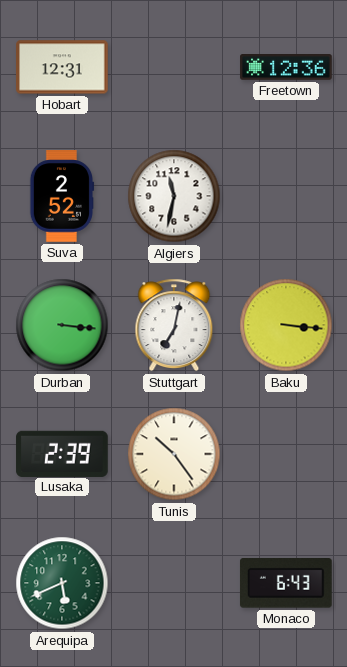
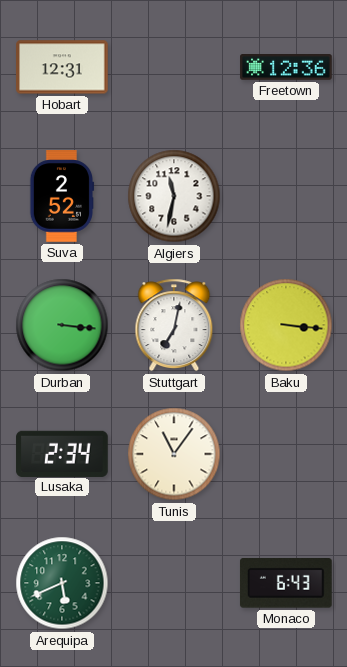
Lusaka: 2:39 -> 2:34
Tunis: 10:24 -> 11:06
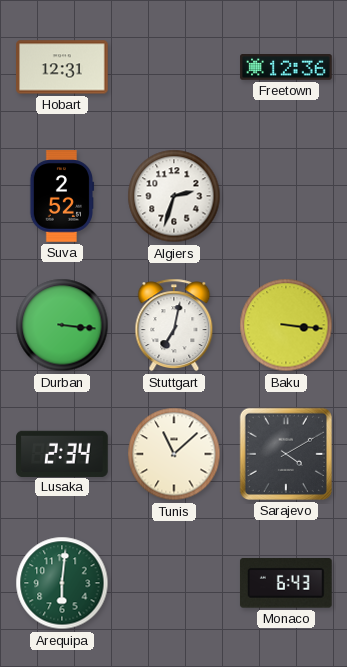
Algiers: 11:32 -> 2:33
Tunis: 11:06 -> 11:08
Sarajevo: none -> 4:10
Arequipa: 5:41 -> 6:01
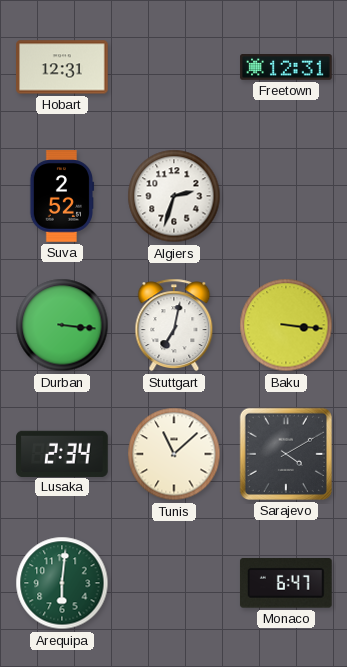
Freetown: 12:36 -> 12:31
Monaco: 6:43 -> 6:47
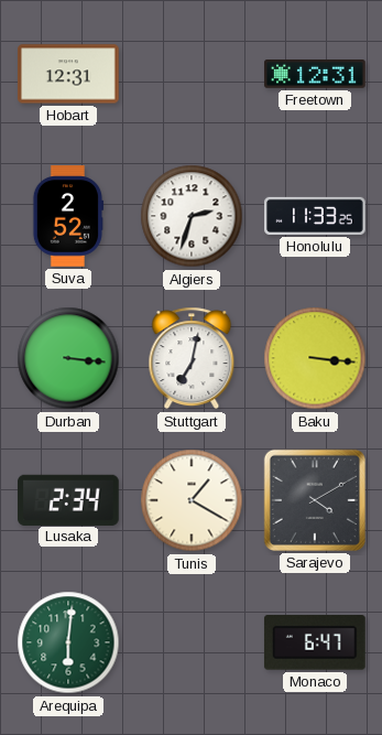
Honolulu: none -> 11:33
Tunis: 11:08 -> 1:20
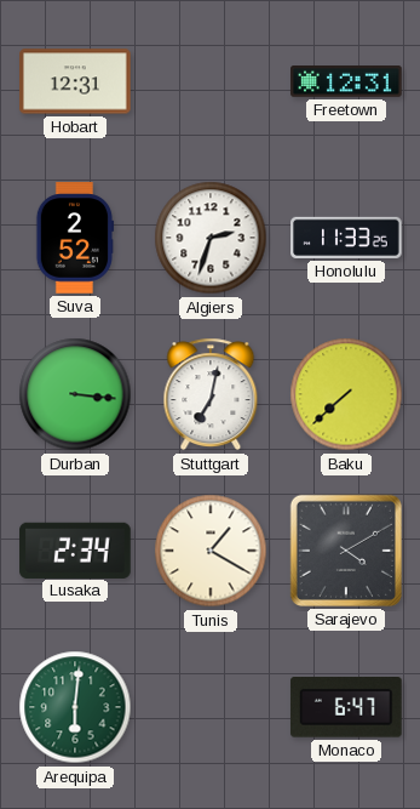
Baku: 3:16 -> 7:38
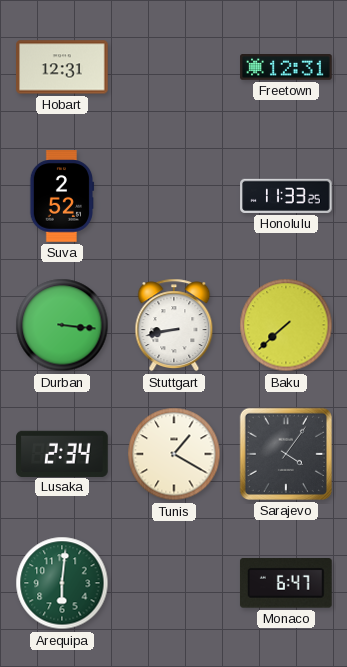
Algiers: 2:33 -> none
Stuttgart: 7:02 -> 8:43
Sarajevo: 4:10 -> 4:06
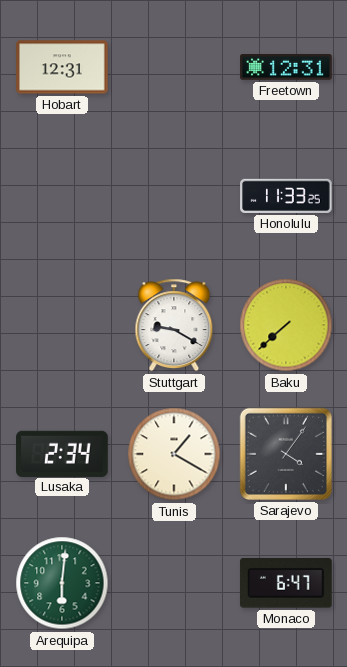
Suva: 2:52 -> none
Durban: 3:16 -> none
Stuttgart: 8:43 -> 9:20
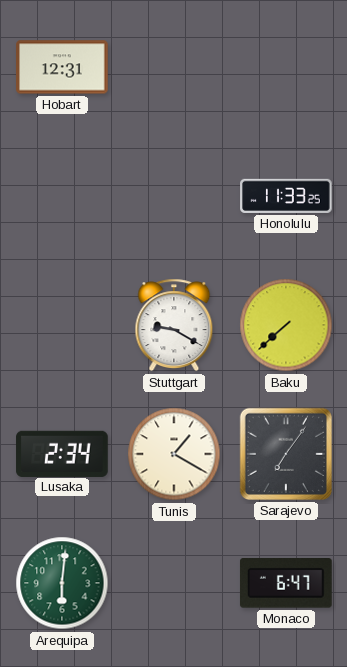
Freetown: 12:31 -> none
Sarajevo: 4:06 -> 7:06
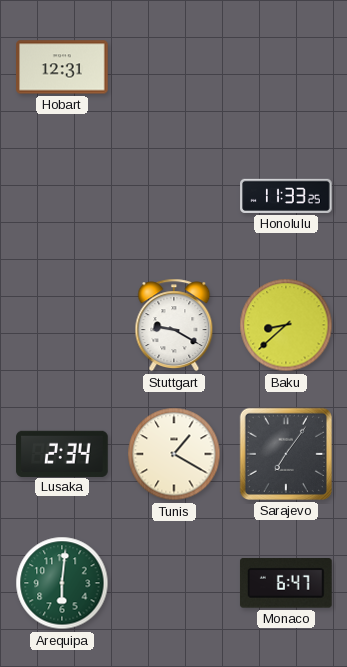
Baku: 7:38 -> 8:38
